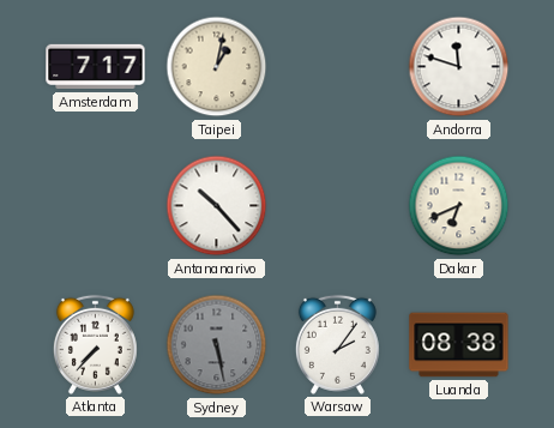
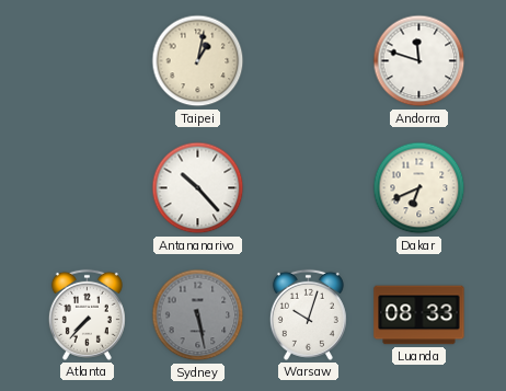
Amsterdam: 7:17 -> none
Warsaw: 2:06 -> 10:03
Luanda: 08:38 -> 08:33
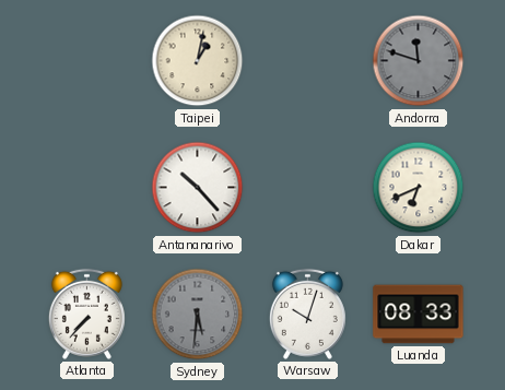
Andorra dial: white -> grey
Sydney: 5:28 -> 5:31
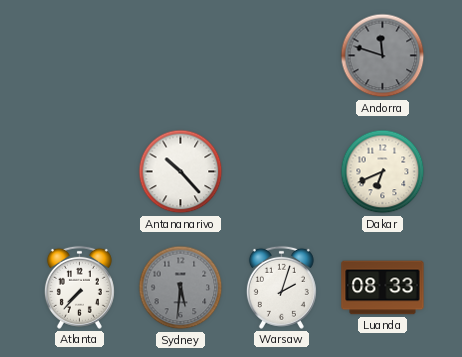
Taipei: 1:02 -> none
Warsaw: 10:03 -> 2:03
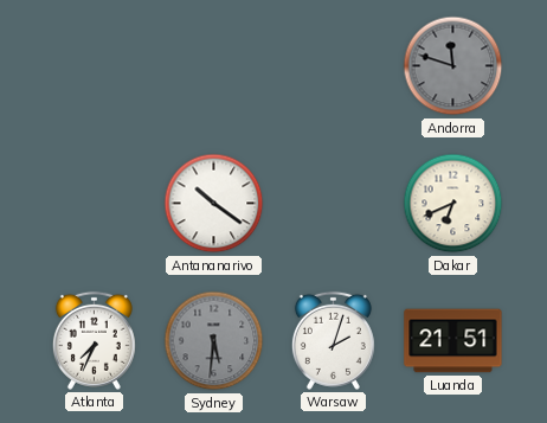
Antananarivo: 10:23 -> 10:21
Atlanta: 7:37 -> 7:34
Luanda: 08:33 -> 21:51
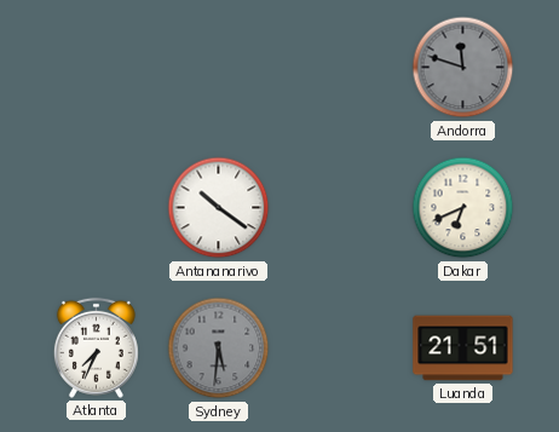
Warsaw: 2:03 -> none
